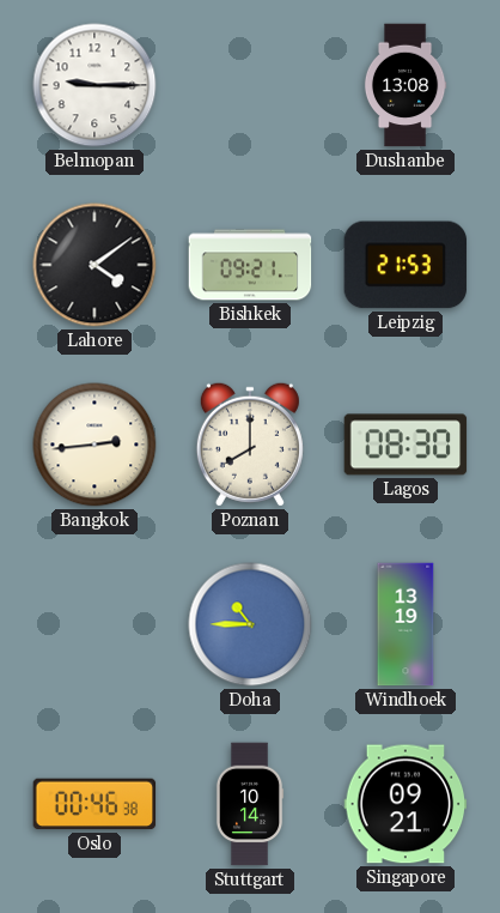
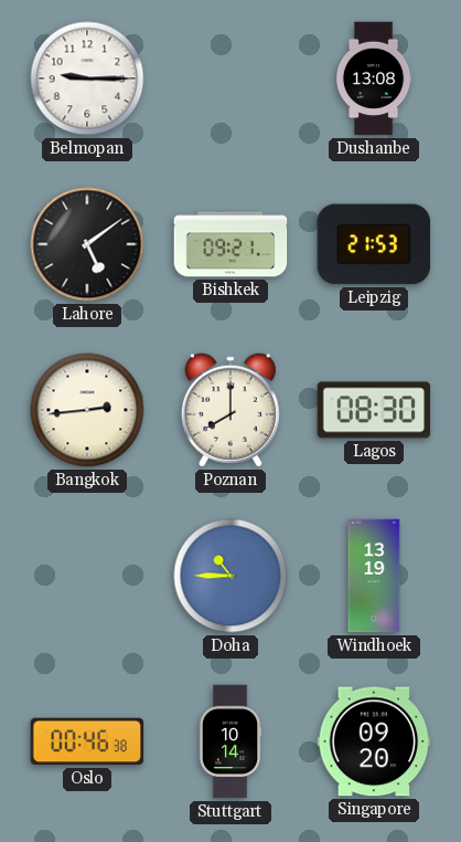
Lahore: 4:09 -> 5:09
Singapore: 09:21 -> 09:20
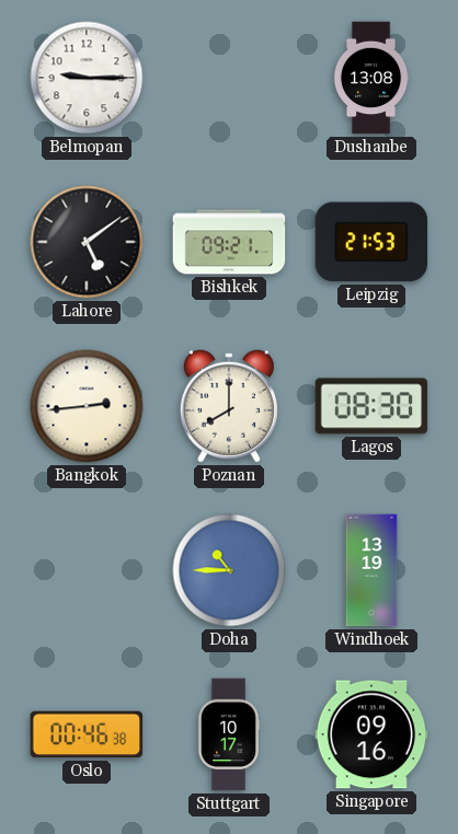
Stuttgart: 10:14 -> 10:17
Singapore: 09:20 -> 09:16
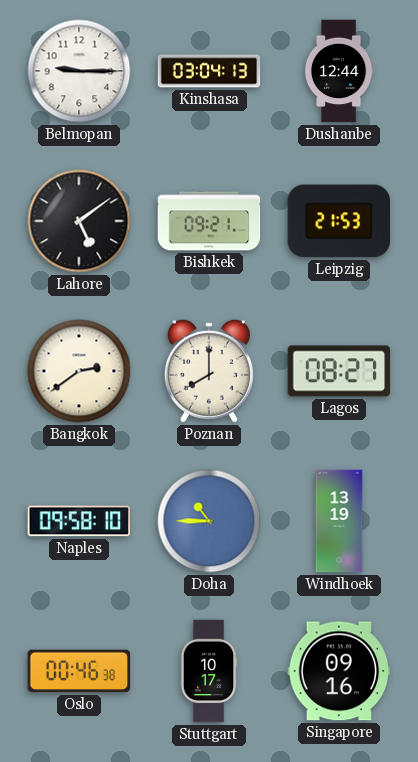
Kinshasa: none -> 03:04
Dushanbe: 13:08 -> 12:44
Bangkok: 2:44 -> 2:39
Lagos: 08:30 -> 08:27
Naples: none -> 09:58
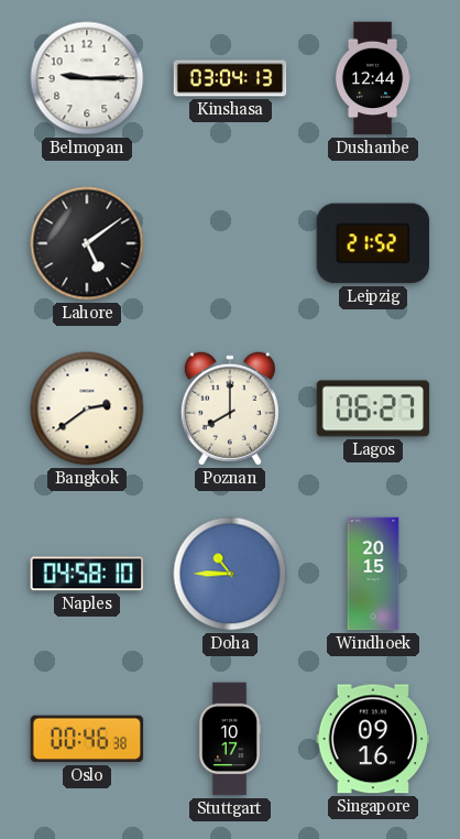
Bishkek: 09:21 -> none
Leipzig: 21:53 -> 21:52
Lagos: 08:27 -> 06:27
Naples: 09:58 -> 04:58
Windhoek: 13:19 -> 20:15
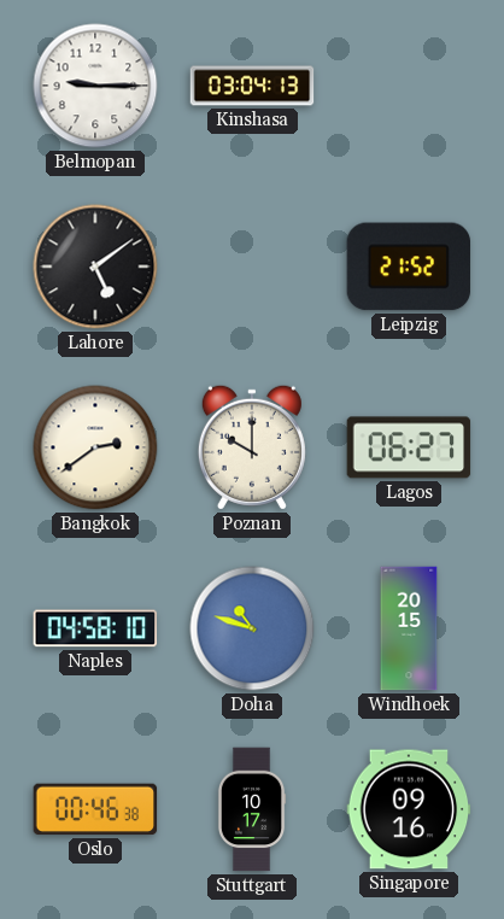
Dushanbe: 12:44 -> none
Poznan: 8:00 -> 10:00
Doha: 10:45 -> 10:48
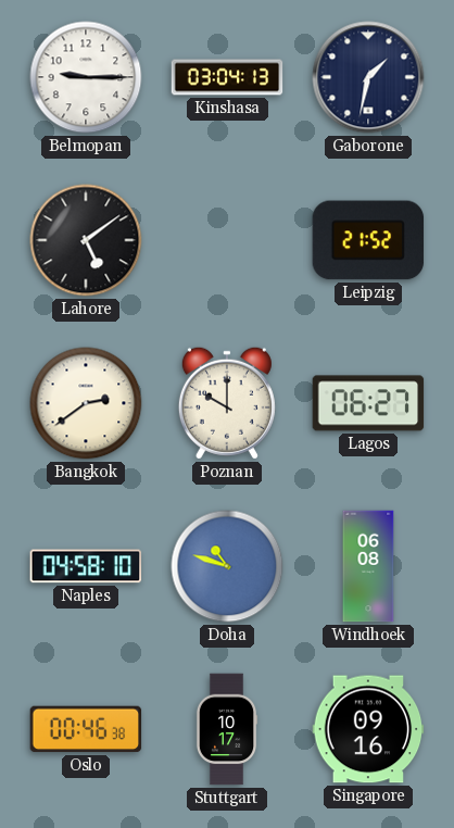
Gaborone: none -> 1:32
Windhoek: 20:15 -> 06:08
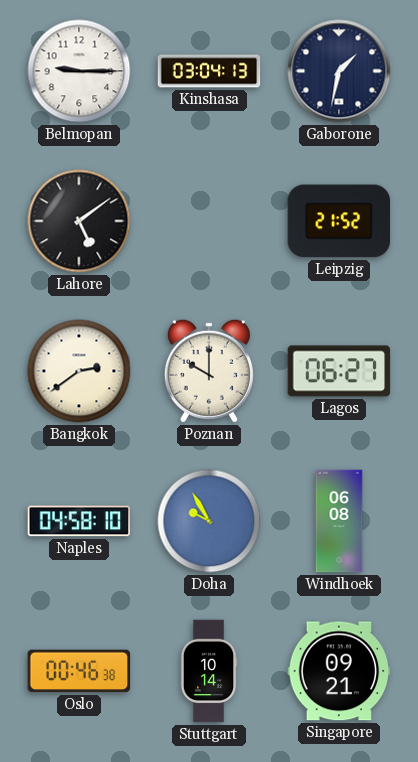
Doha: 10:48 -> 9:55
Stuttgart: 10:17 -> 10:14
Singapore: 09:16 -> 09:21
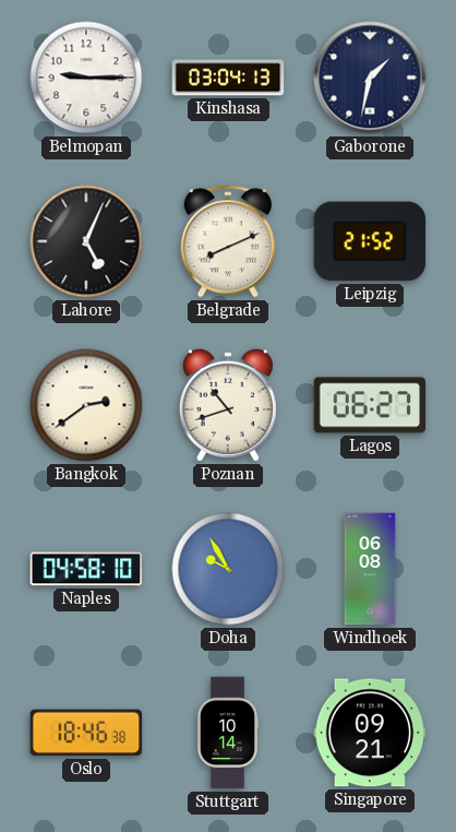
Lahore: 5:09 -> 5:04
Belgrade: none -> 8:11
Poznan: 10:00 -> 10:42
Oslo: 00:46 -> 18:46
